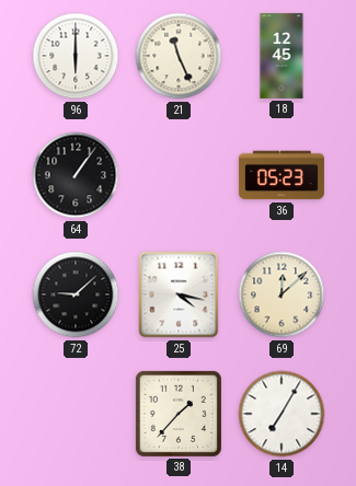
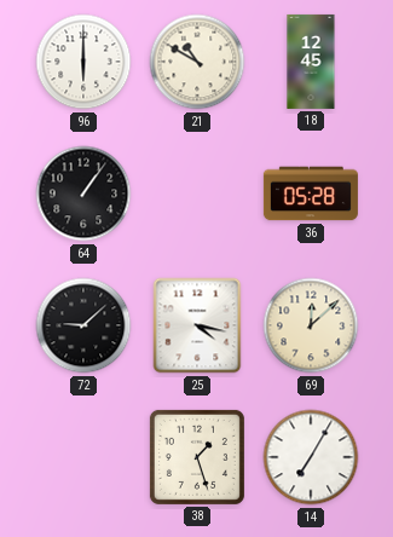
21: 11:26 -> 10:50
36: 05:23 -> 05:28
38: 1:37 -> 1:27
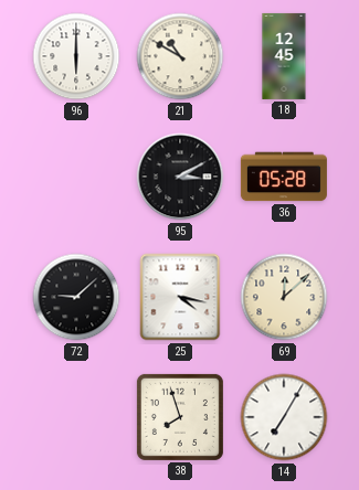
64: 1:06 -> none
95: none -> 3:10
38: 1:27 -> 7:57
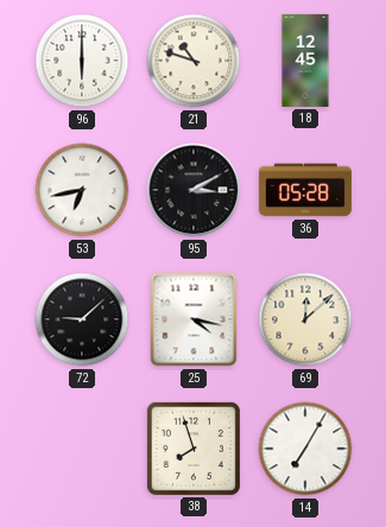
21: 10:50 -> 10:48
53: none -> 6:43
